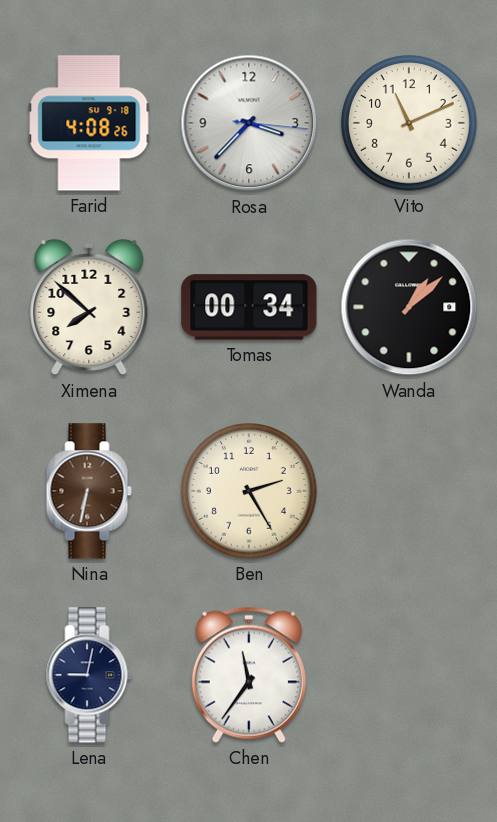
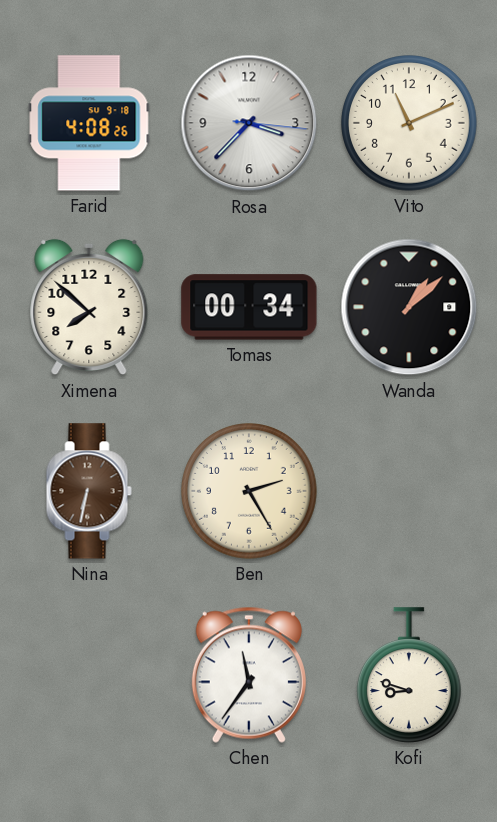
Lena: 9:02 -> none
Kofi: none -> 8:48
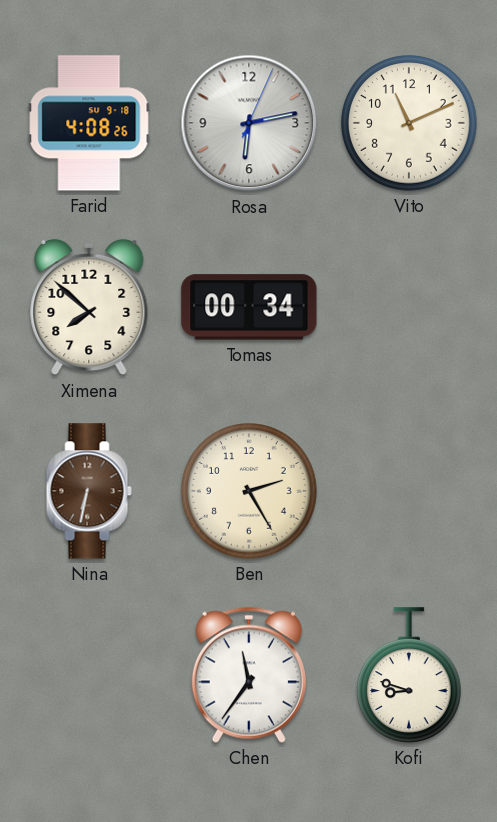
Rosa: 3:37 -> 6:13
Wanda: 1:08 -> none
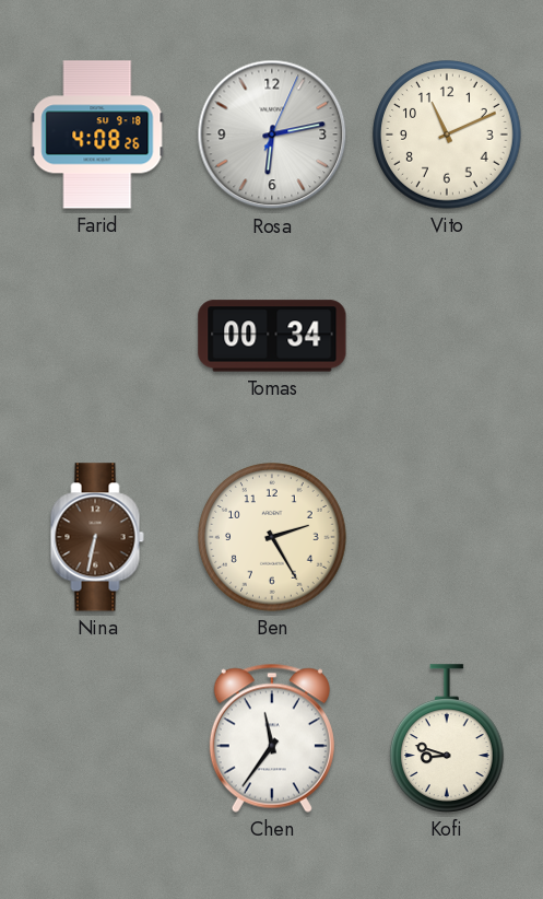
Ximena: 7:52 -> none
